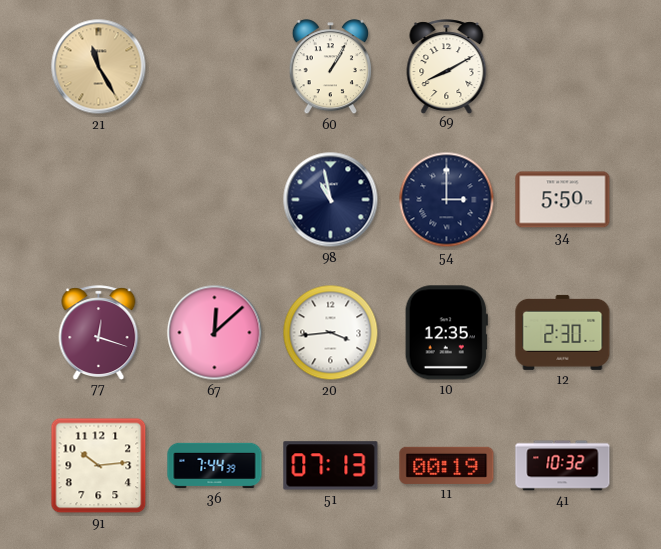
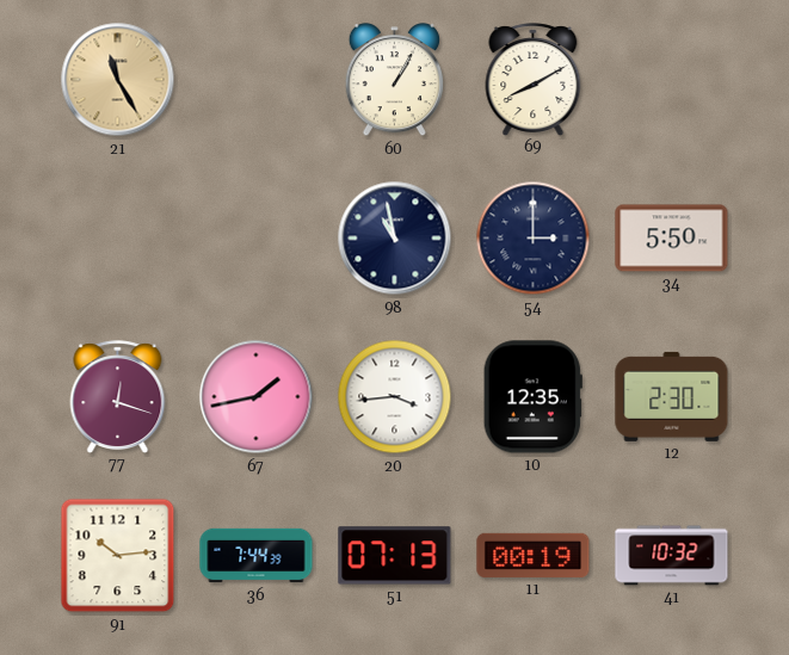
67: 12:08 -> 1:43
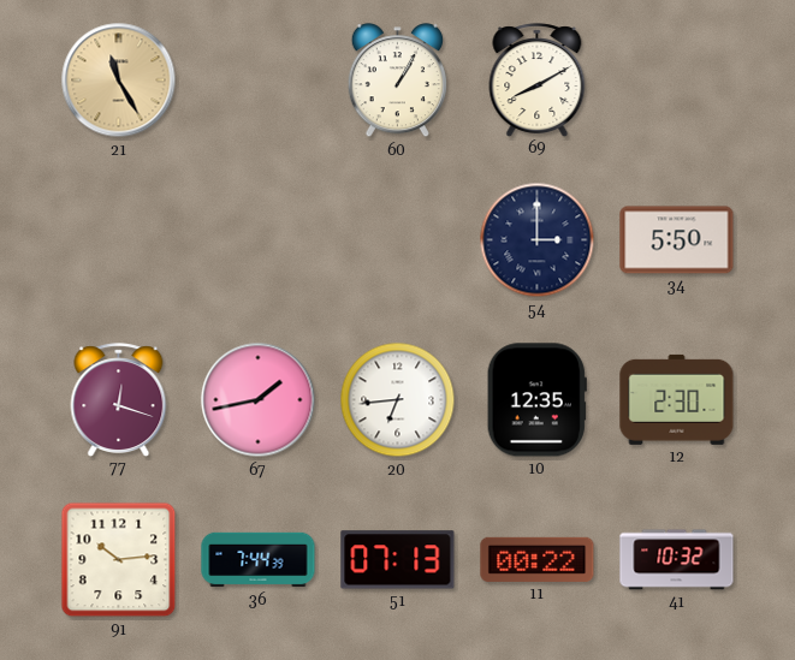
98: 10:58 -> none
20: 3:44 -> 6:44
11: 00:19 -> 00:22
